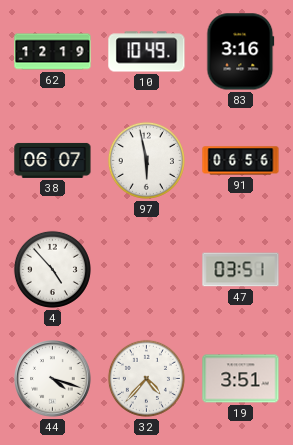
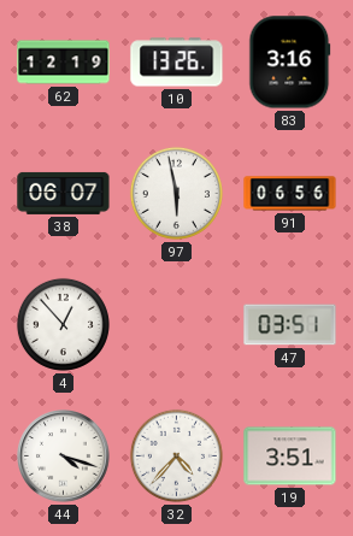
10: 10:49 -> 13:26
4: 4:53 -> 12:53
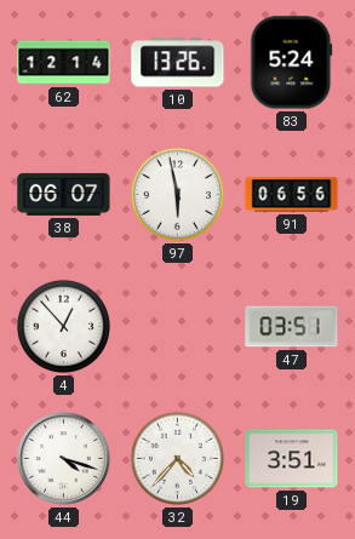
62: 12:19 -> 12:14
83: 3:16 -> 5:24
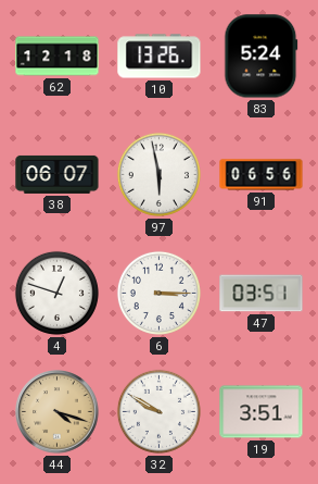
62: 12:14 -> 12:18
4: 12:53 -> 12:48
6: none -> 3:15
44 dial: white -> champagne
32: 4:37 -> 9:50
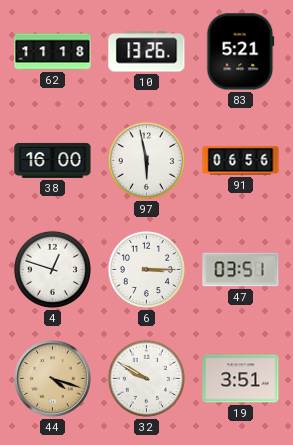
62: 12:18 -> 11:18
83: 5:24 -> 5:21
38: 06:07 -> 16:00
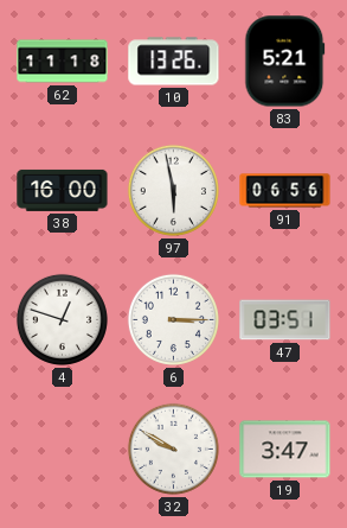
44: 4:18 -> none
19: 3:51 -> 3:47
